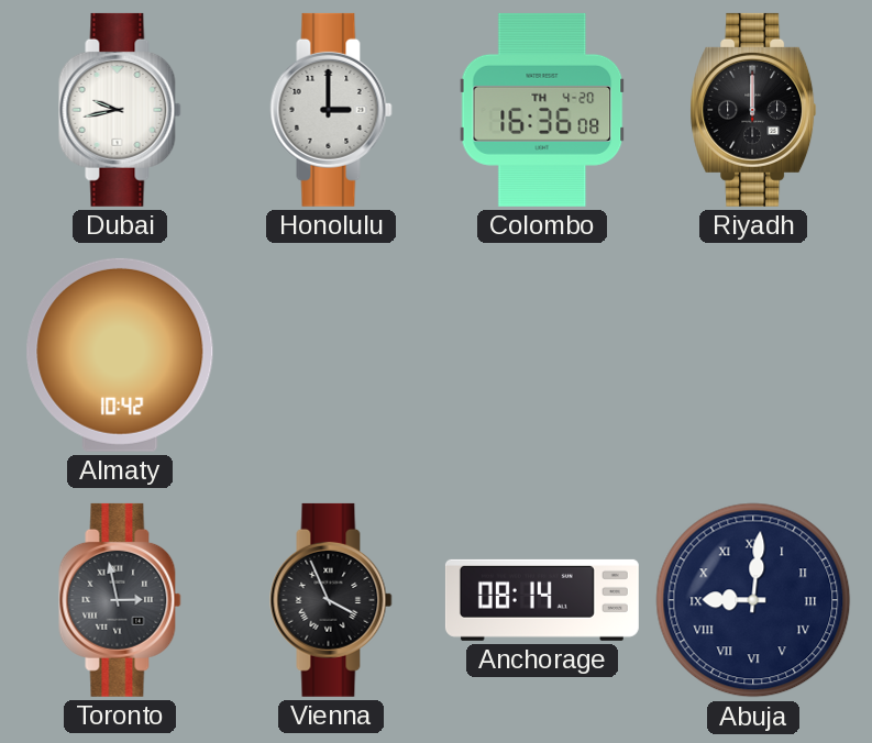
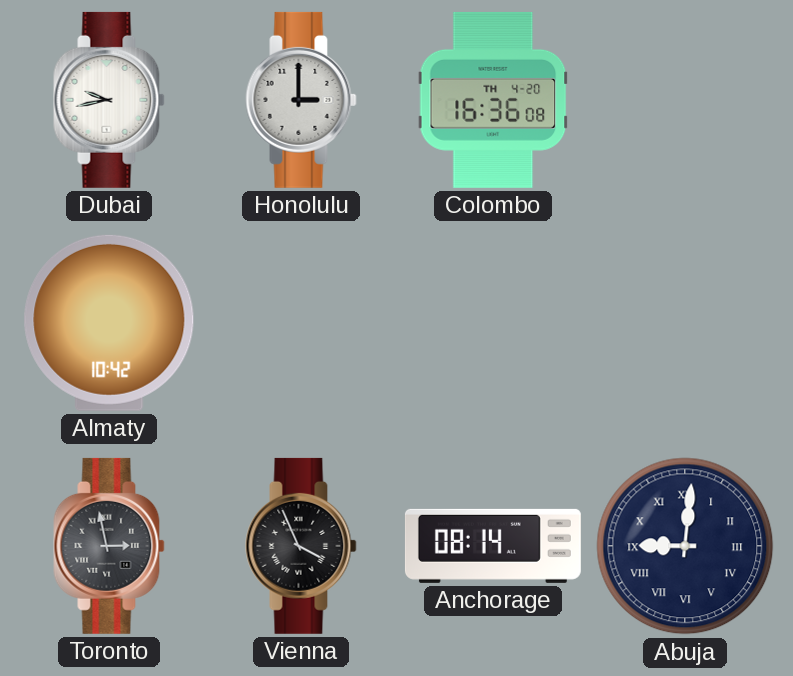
Riyadh: 12:00 -> none
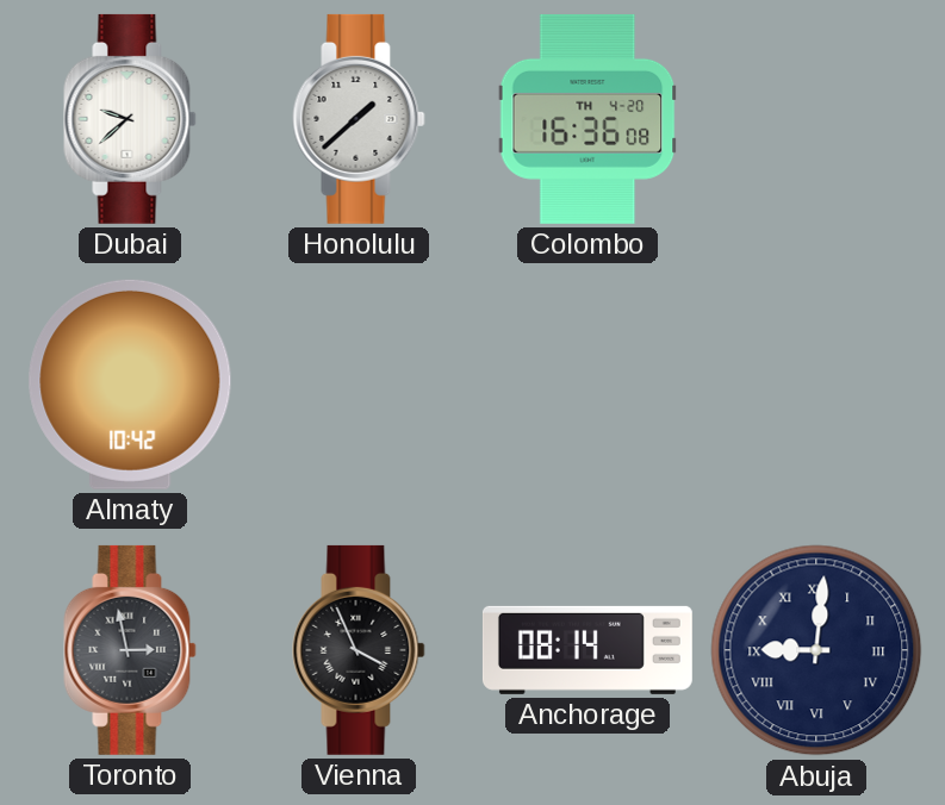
Dubai: 9:43 -> 9:38
Honolulu: 3:00 -> 1:38
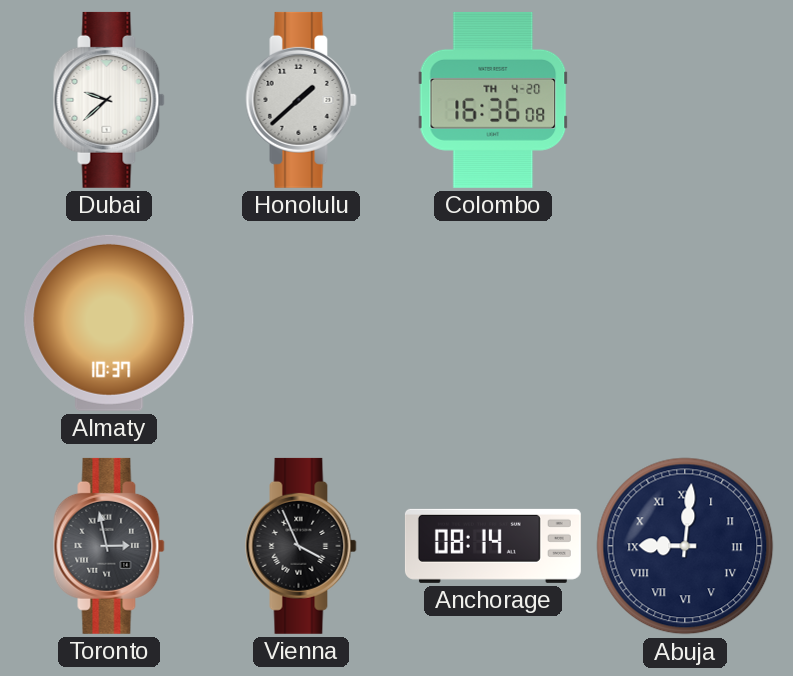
Almaty: 10:42 -> 10:37
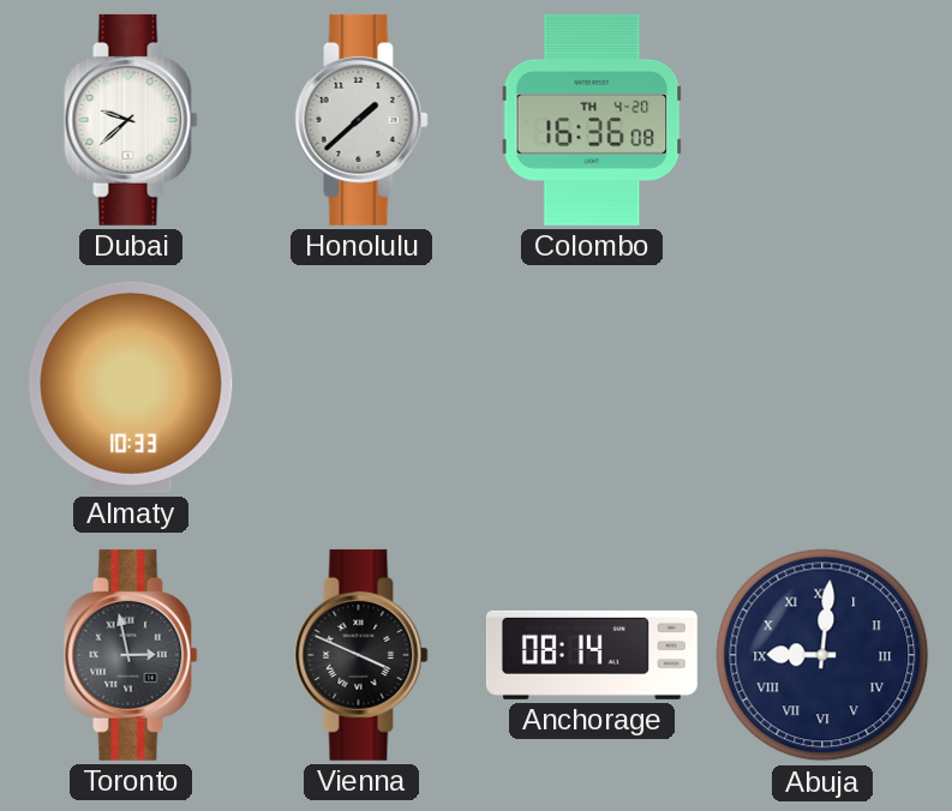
Almaty: 10:37 -> 10:33
Vienna: 3:56 -> 3:49
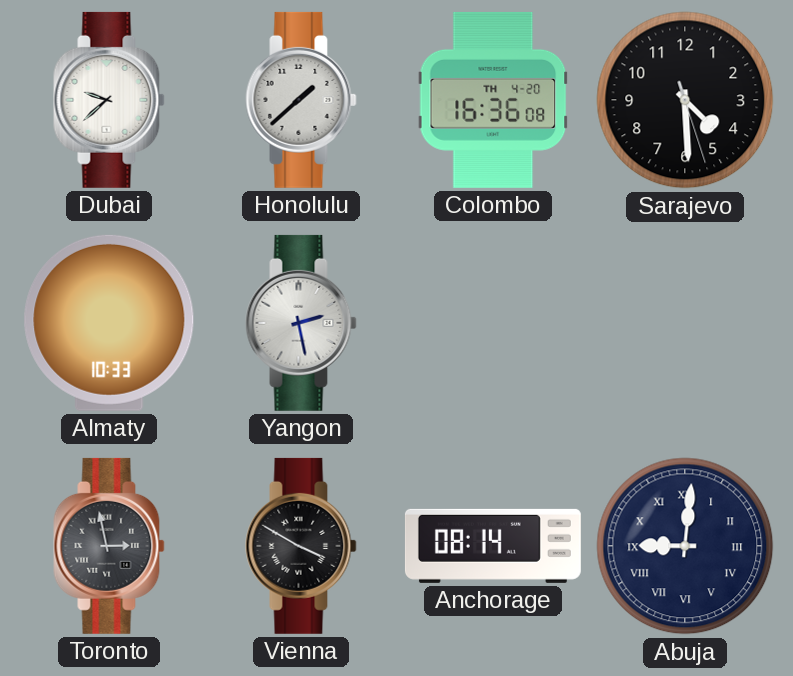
Sarajevo: none -> 4:29
Yangon: none -> 2:28
Vienna: 3:49 -> 3:50
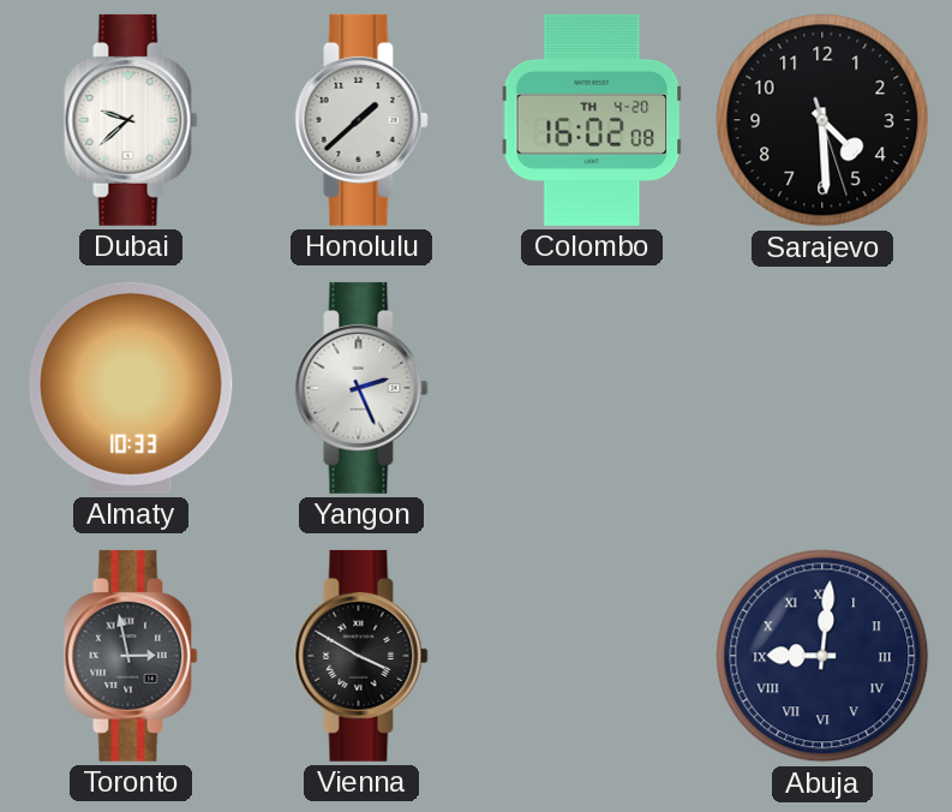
Colombo: 16:36 -> 16:02
Yangon: 2:28 -> 2:26
Anchorage: 08:14 -> none
